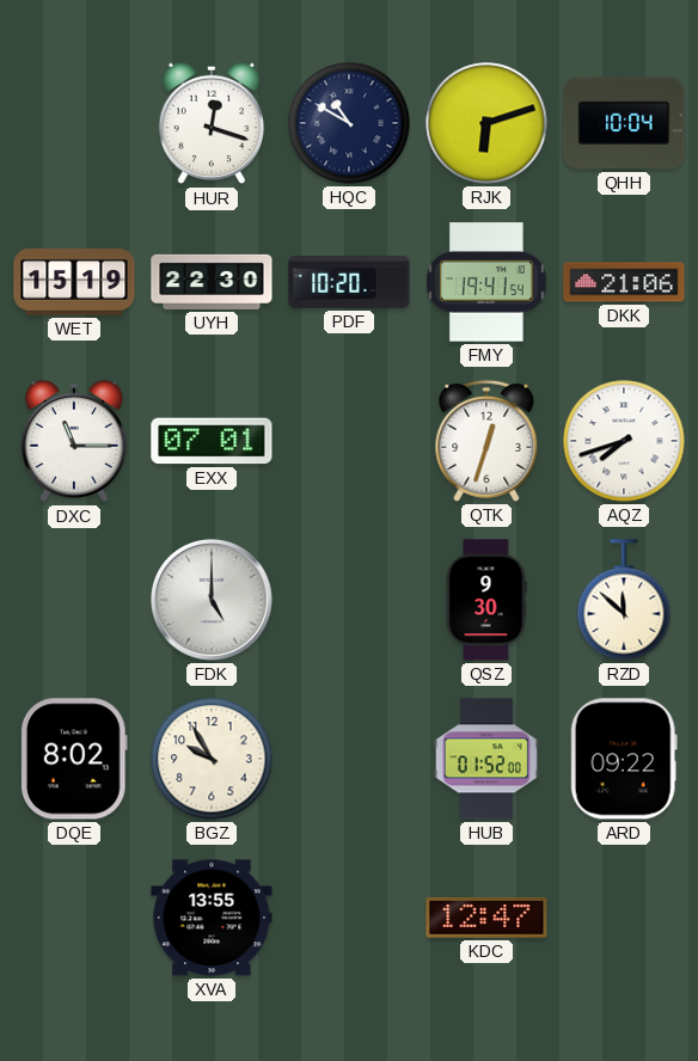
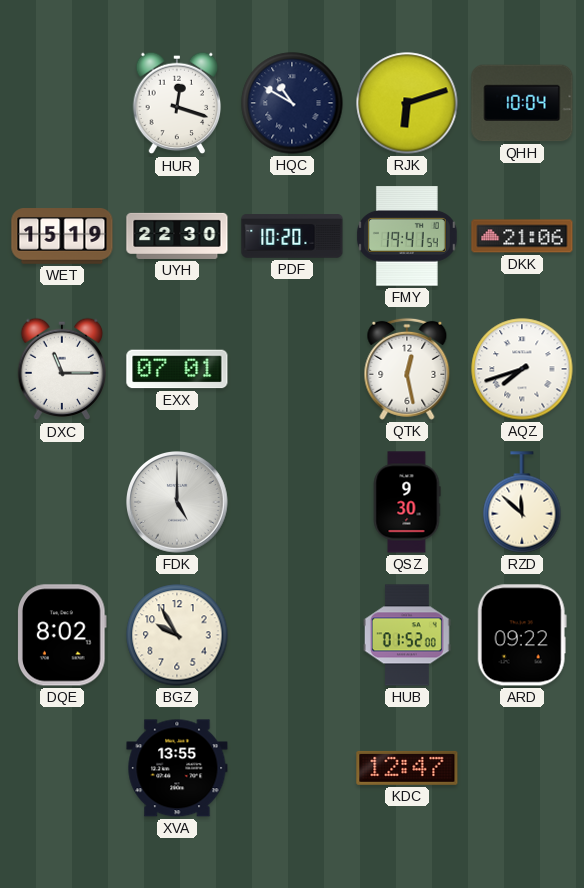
QTK: 12:33 -> 12:28
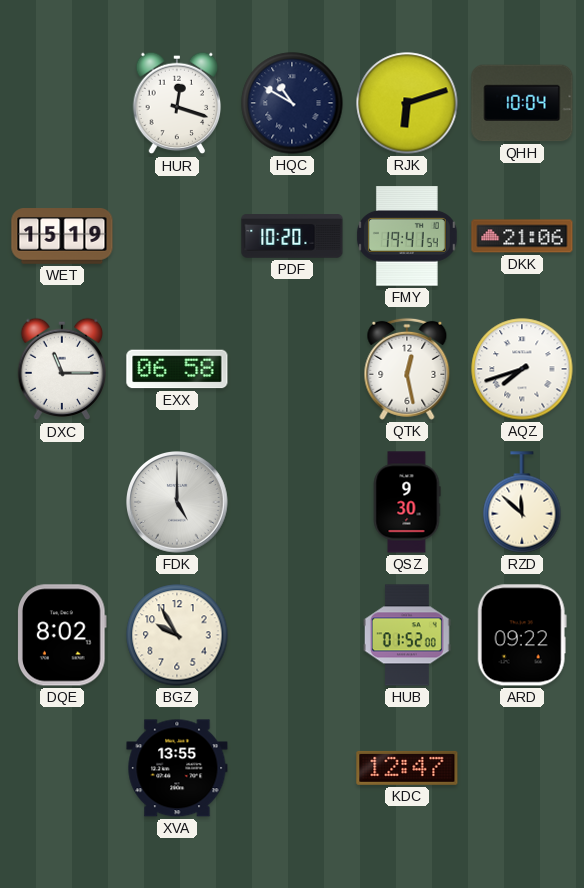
UYH: 22:30 -> none
EXX: 07:01 -> 06:58
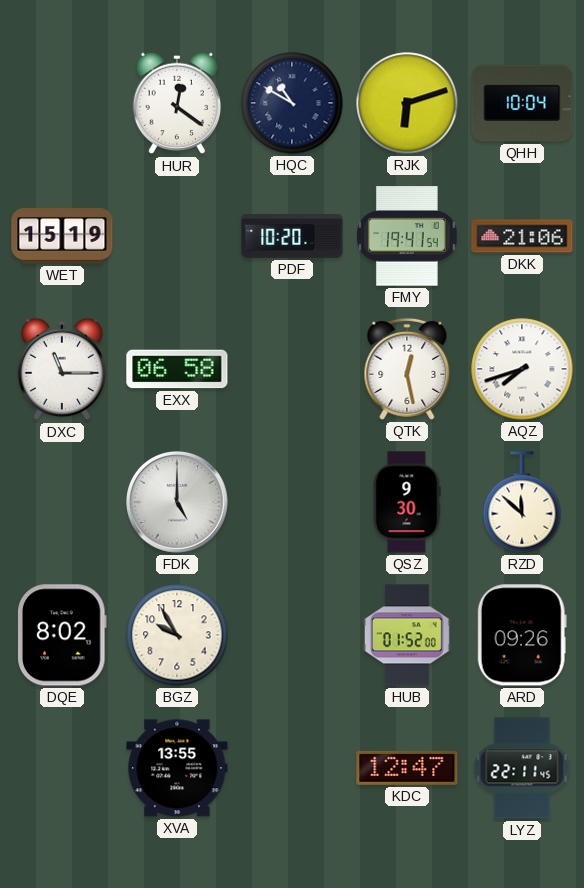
HUR: 12:18 -> 12:21
ARD: 09:22 -> 09:26
LYZ: none -> 22:11
